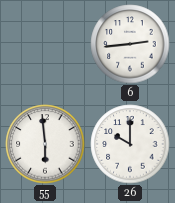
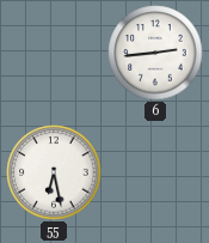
55: 5:59 -> 6:28
26: 10:00 -> none
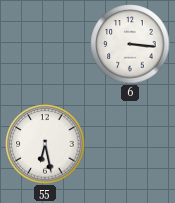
6: 2:44 -> 3:16
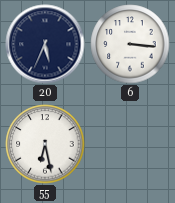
20: none -> 5:34
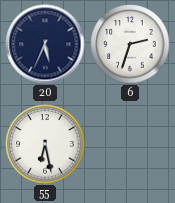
6: 3:16 -> 2:33
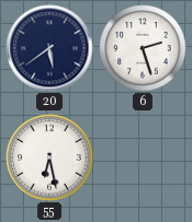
20: 5:34 -> 5:39
6: 2:33 -> 2:27
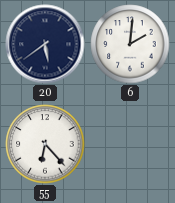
6: 2:27 -> 2:01
55: 6:28 -> 6:23
